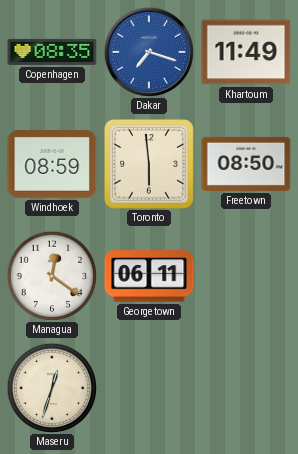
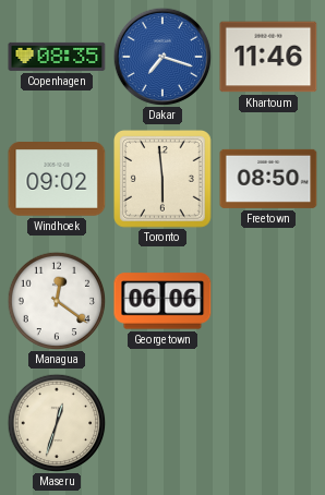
Khartoum: 11:49 -> 11:46
Windhoek: 08:59 -> 09:02
Georgetown: 06:11 -> 06:06
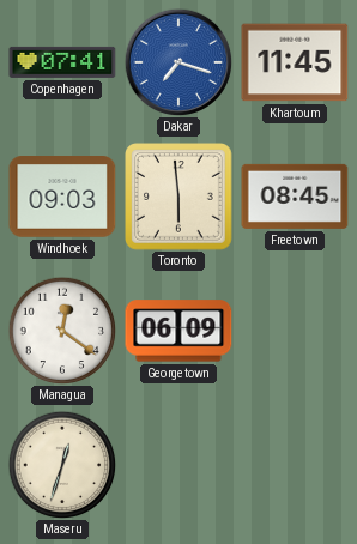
Copenhagen: 08:35 -> 07:41
Khartoum: 11:46 -> 11:45
Windhoek: 09:02 -> 09:03
Freetown: 08:50 -> 08:45
Georgetown: 06:06 -> 06:09
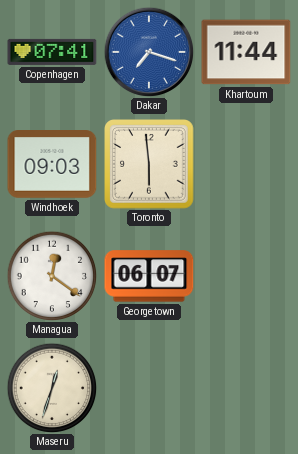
Khartoum: 11:45 -> 11:44
Freetown: 08:45 -> none
Georgetown: 06:09 -> 06:07
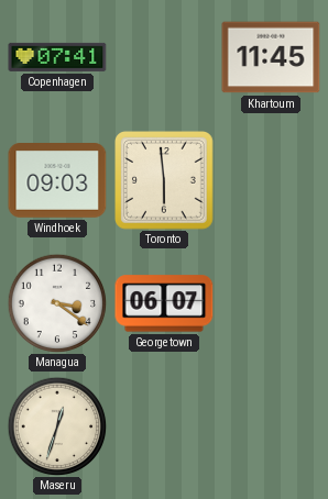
Dakar: 7:18 -> none
Khartoum: 11:44 -> 11:45
Managua: 12:21 -> 3:21
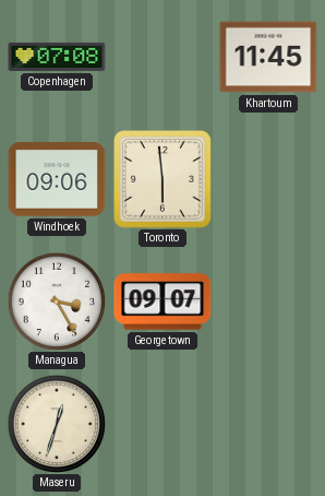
Copenhagen: 07:41 -> 07:08
Windhoek: 09:03 -> 09:06
Managua: 3:21 -> 3:25
Georgetown: 06:07 -> 09:07
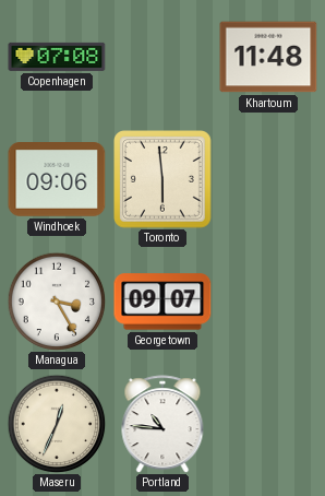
Khartoum: 11:45 -> 11:48
Maseru: 12:33 -> 12:34
Portland: none -> 10:46
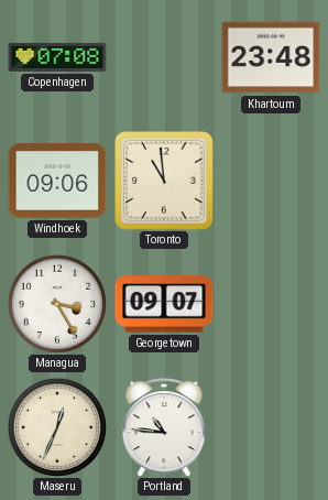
Khartoum: 11:48 -> 23:48
Toronto: 5:59 -> 10:59
